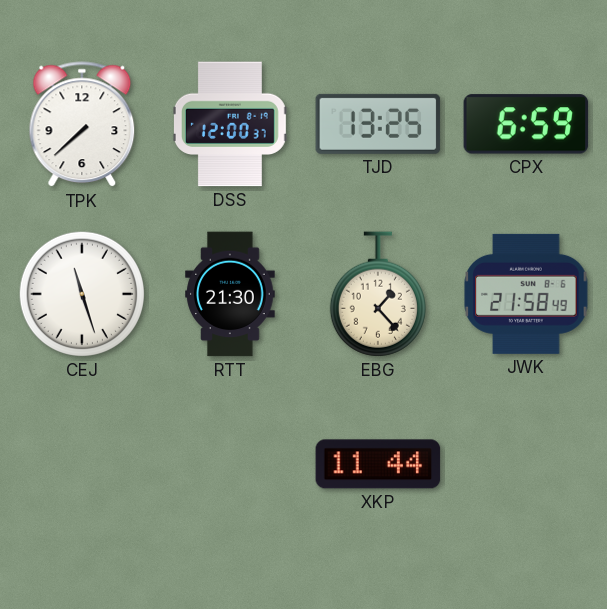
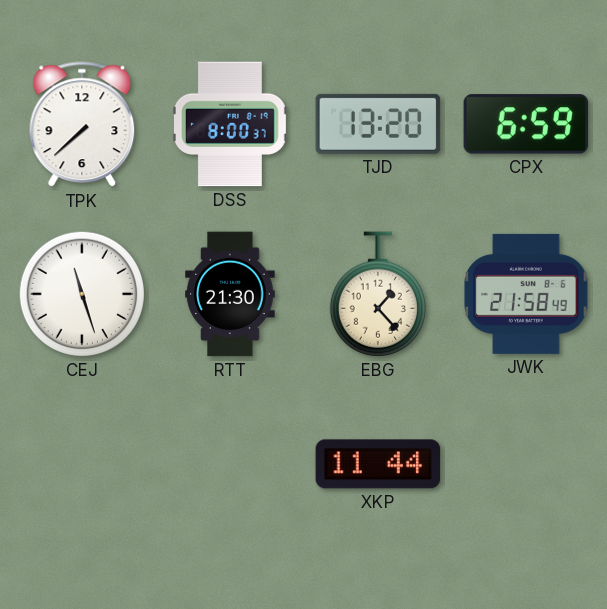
DSS: 12:00 -> 8:00
TJD: 13:25 -> 13:20
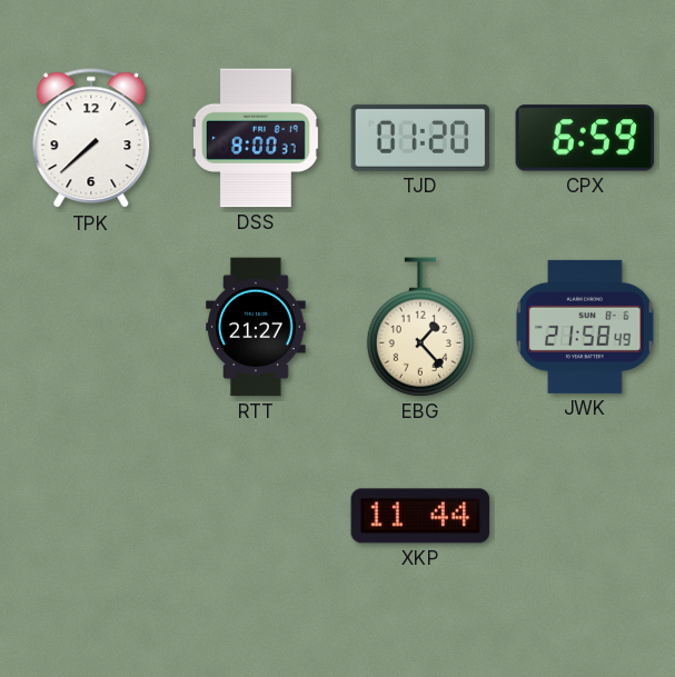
TJD: 13:20 -> 01:20
CEJ: 11:27 -> none
RTT: 21:30 -> 21:27
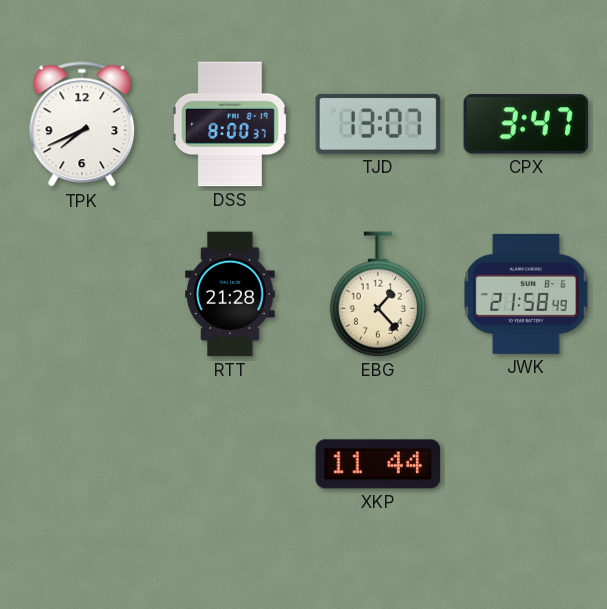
TPK: 7:38 -> 7:41
TJD: 01:20 -> 13:07
CPX: 6:59 -> 3:47
RTT: 21:27 -> 21:28
